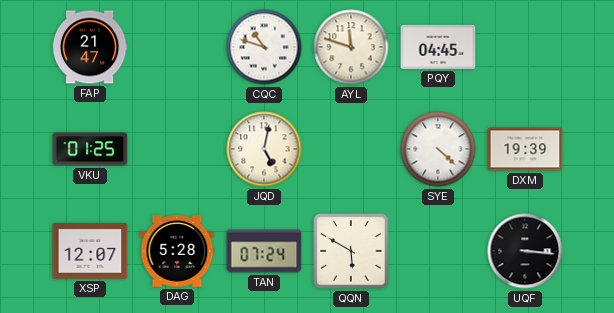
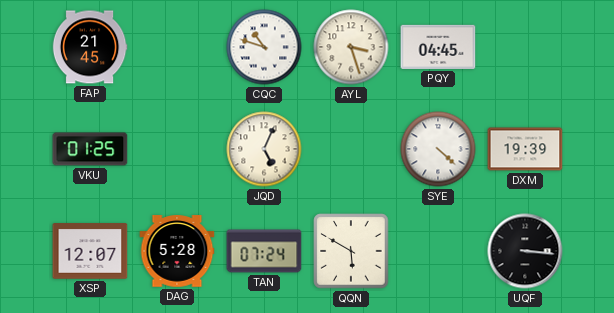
FAP: 21:47 -> 21:45
AYL: 11:48 -> 3:27
JQD: 5:02 -> 5:04
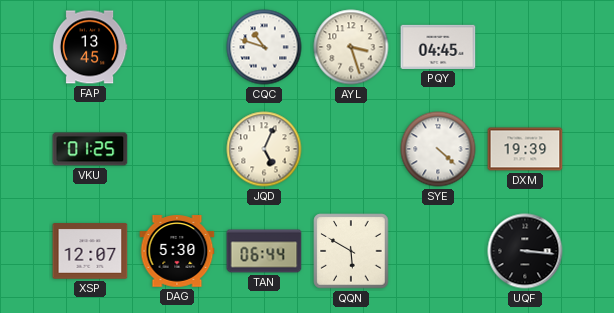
FAP: 21:45 -> 13:45
DAG: 5:28 -> 5:30
TAN: 07:24 -> 06:44
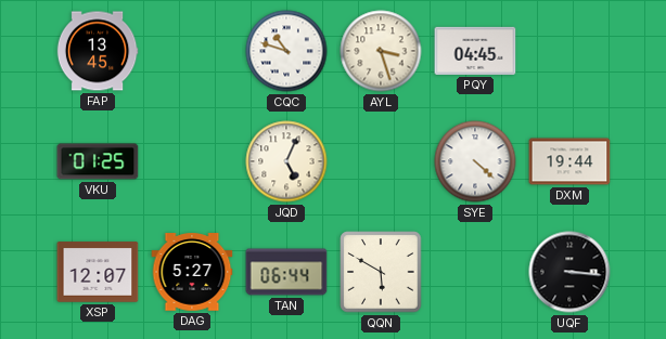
DXM: 19:39 -> 19:44
DAG: 5:30 -> 5:27
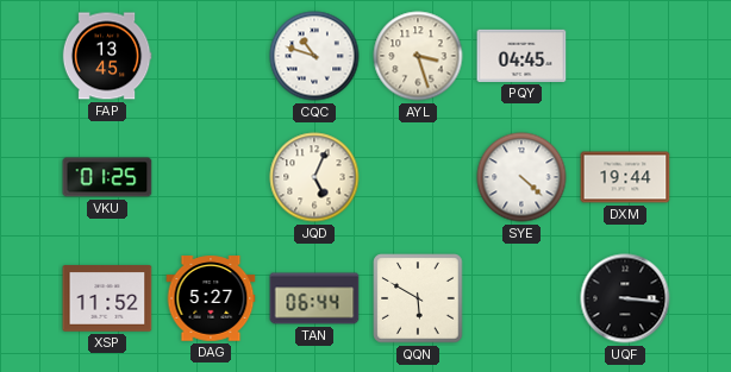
XSP: 12:07 -> 11:52
